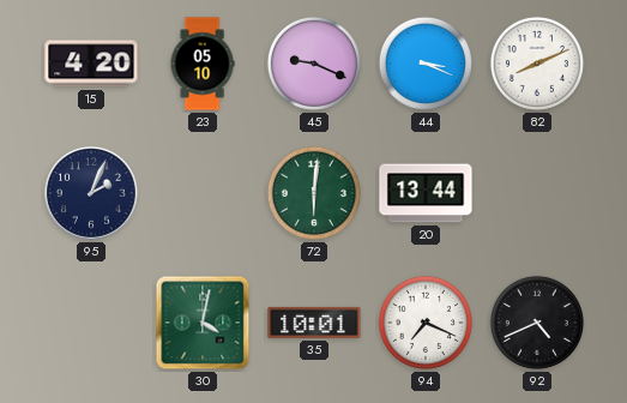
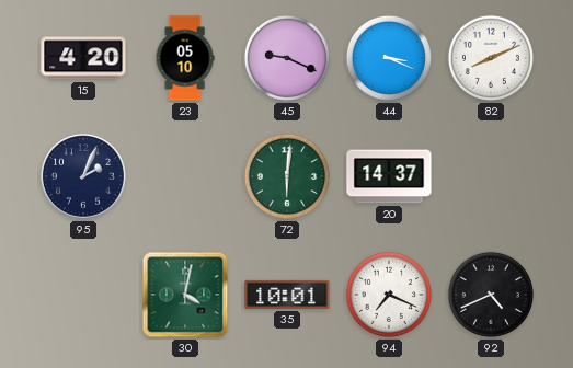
20: 13:44 -> 14:37
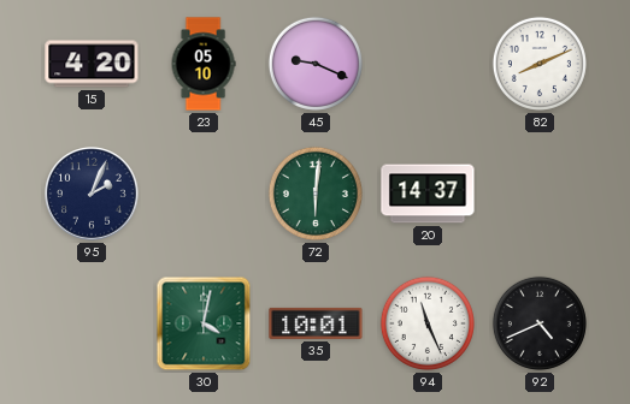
44: 3:19 -> none
94: 7:19 -> 11:26
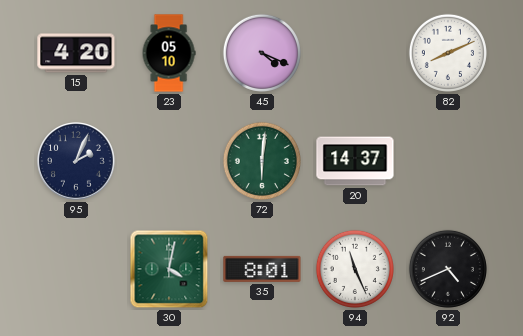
45: 9:19 -> 4:19
35: 10:01 -> 8:01
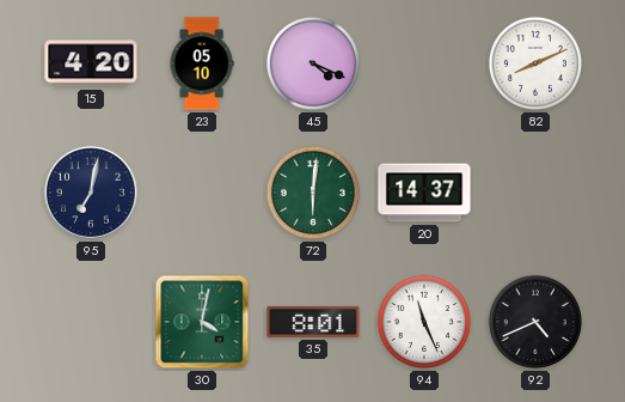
95: 2:04 -> 7:02
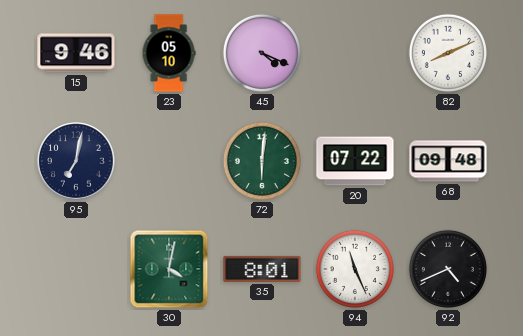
15: 4:20 -> 9:46
20: 14:37 -> 07:22
68: none -> 09:48
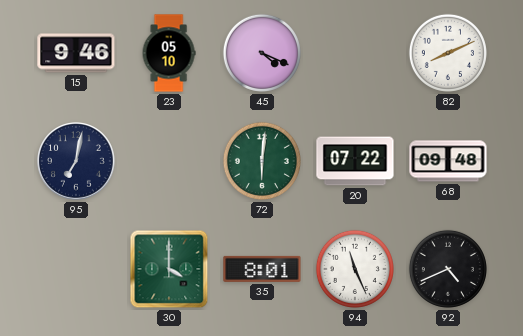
30: 4:02 -> 4:00
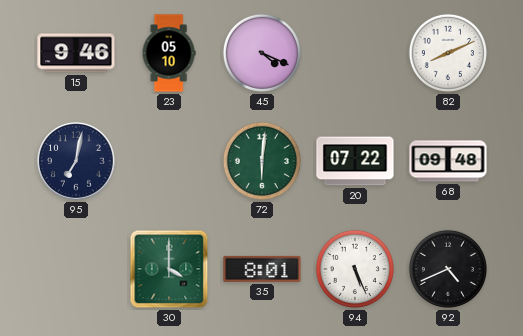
94: 11:26 -> 5:26
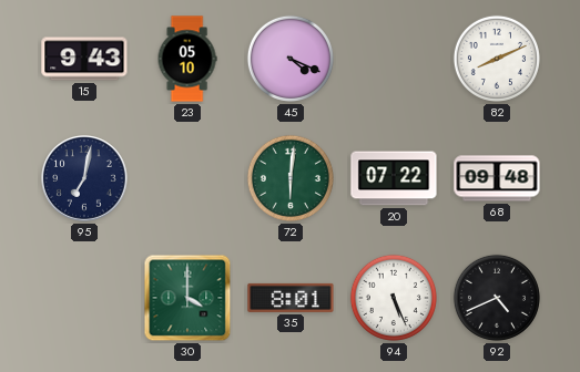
15: 9:46 -> 9:43
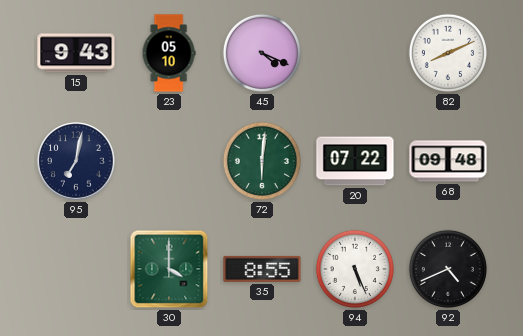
35: 8:01 -> 8:55
